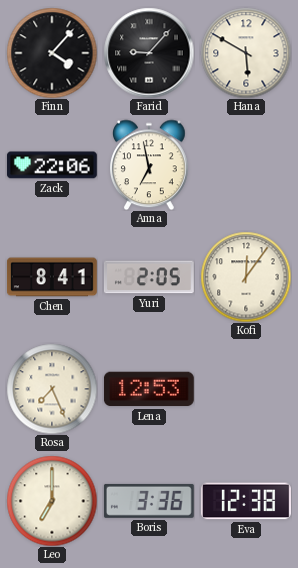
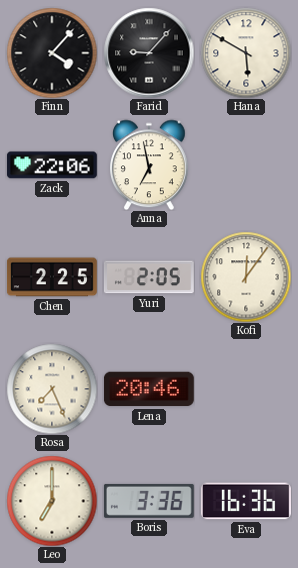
Chen: 8:41 -> 2:25
Lena: 12:53 -> 20:46
Eva: 12:38 -> 16:36
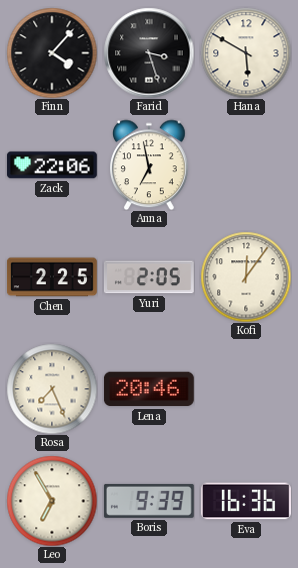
Farid: 9:07 -> 3:27
Leo: 7:00 -> 6:55
Boris: 3:36 -> 9:39
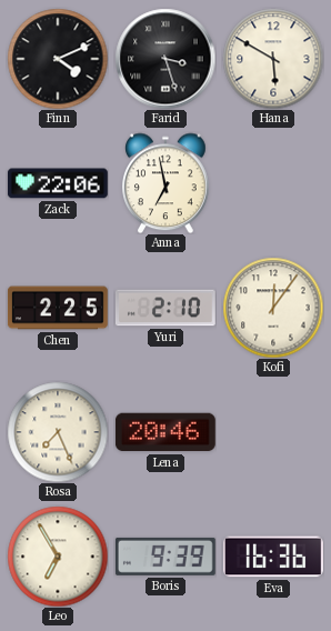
Finn: 4:07 -> 4:11
Yuri: 2:05 -> 2:10
